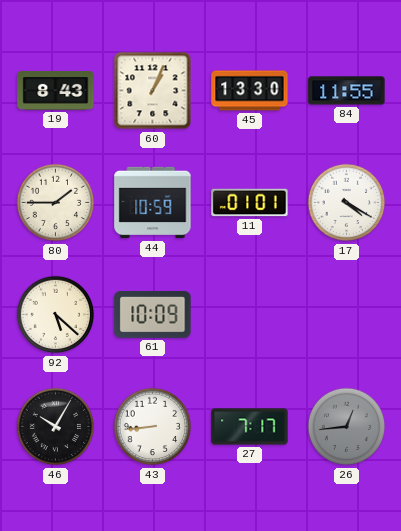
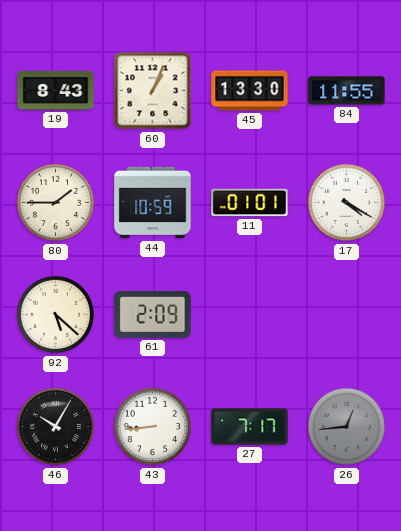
61: 10:09 -> 2:09
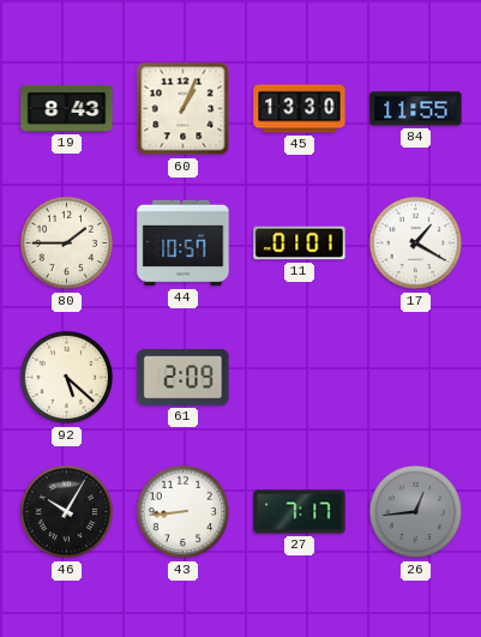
44: 10:59 -> 10:57
17: 4:20 -> 1:20
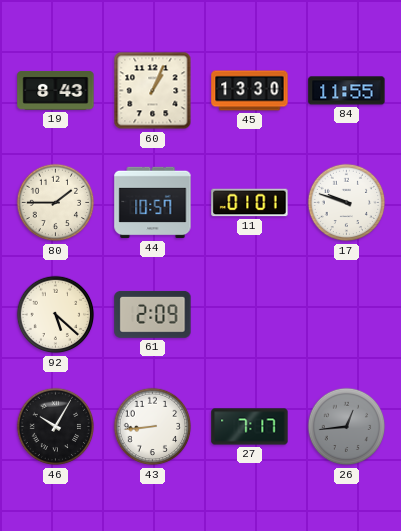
17: 1:20 -> 9:48
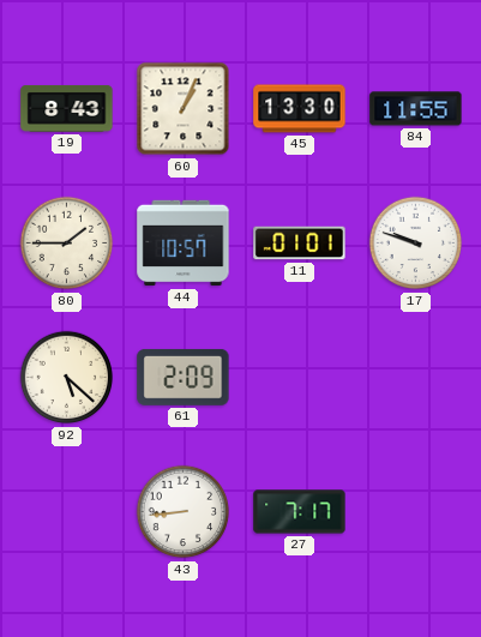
46: 10:05 -> none
26: 12:44 -> none
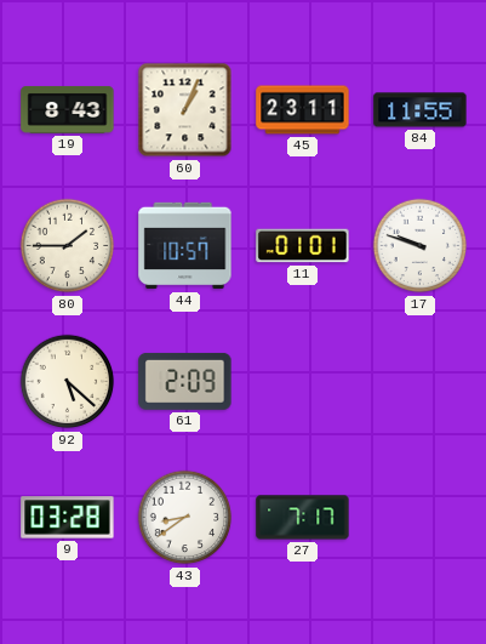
45: 13:30 -> 23:11
9: none -> 03:28
43: 8:44 -> 8:39
